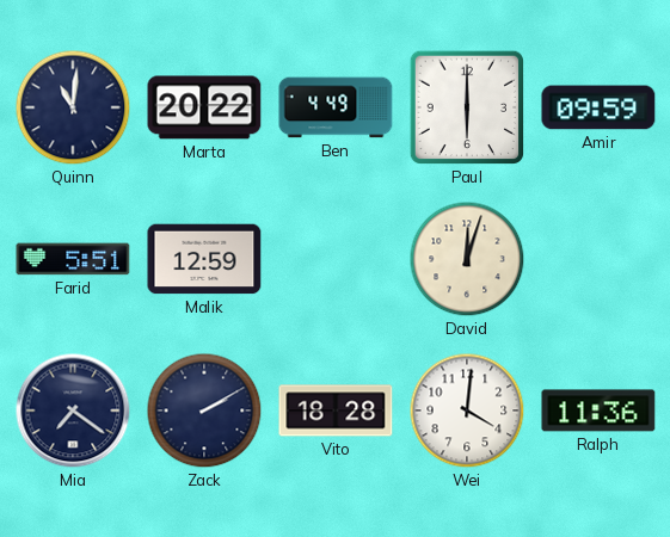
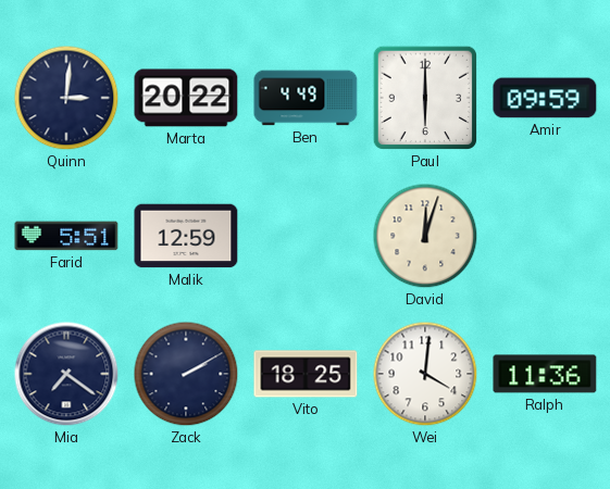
Quinn: 11:01 -> 3:01
Vito: 18:28 -> 18:25
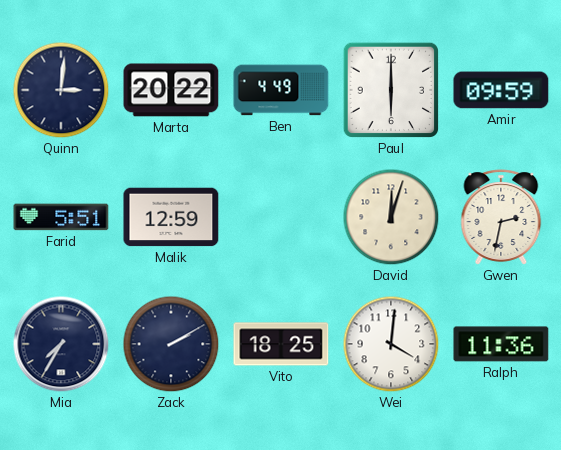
Gwen: none -> 2:32
Mia: 7:21 -> 7:35
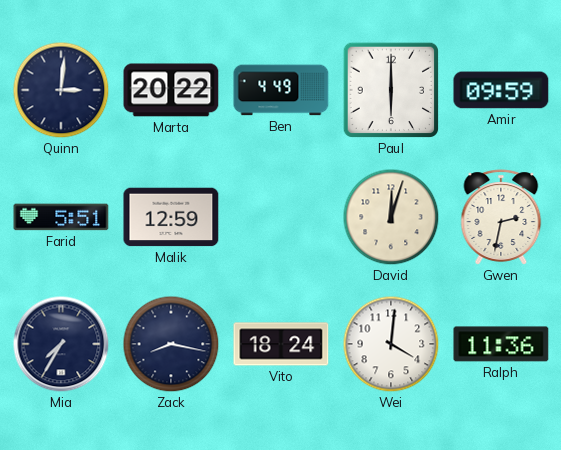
Zack: 2:10 -> 8:17
Vito: 18:25 -> 18:24
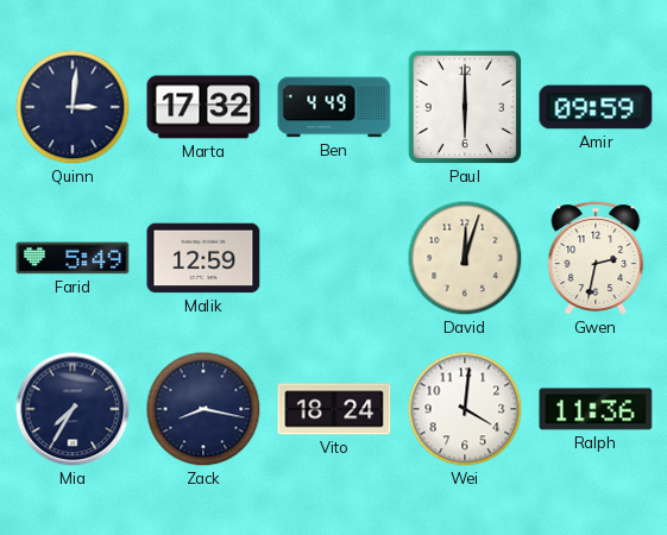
Marta: 20:22 -> 17:32
Farid: 5:51 -> 5:49
